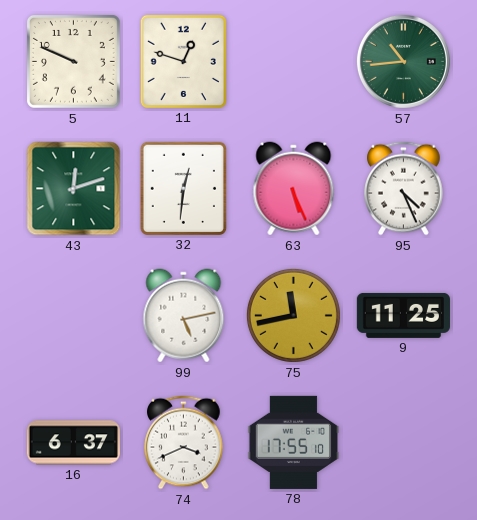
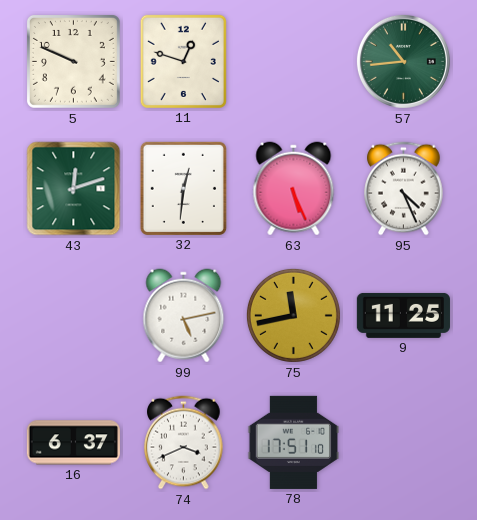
78: 17:55 -> 17:51
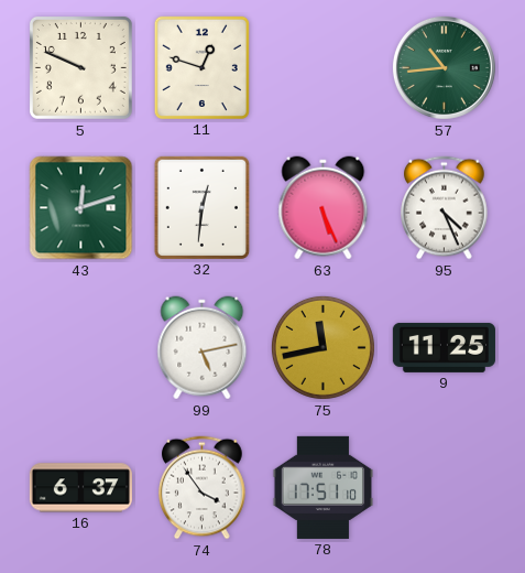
74: 3:41 -> 3:54
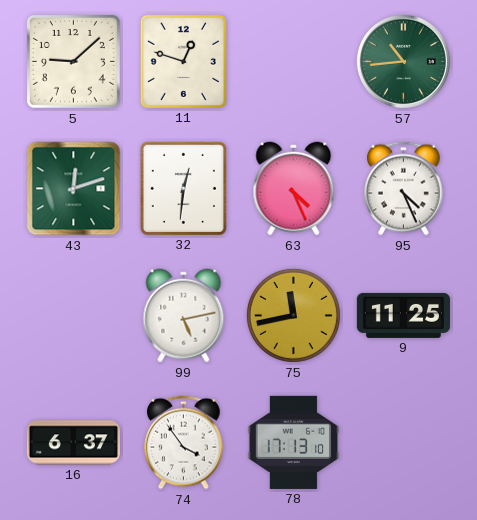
5: 9:49 -> 9:08
63: 5:26 -> 4:26
78: 17:51 -> 17:13
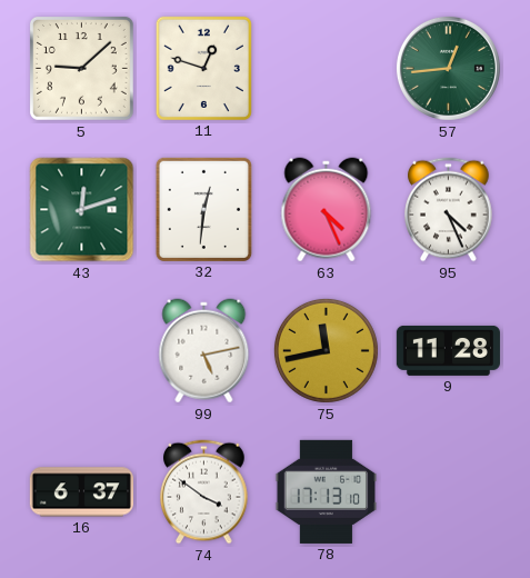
57: 10:44 -> 12:44
9: 11:25 -> 11:28
74: 3:54 -> 3:51
